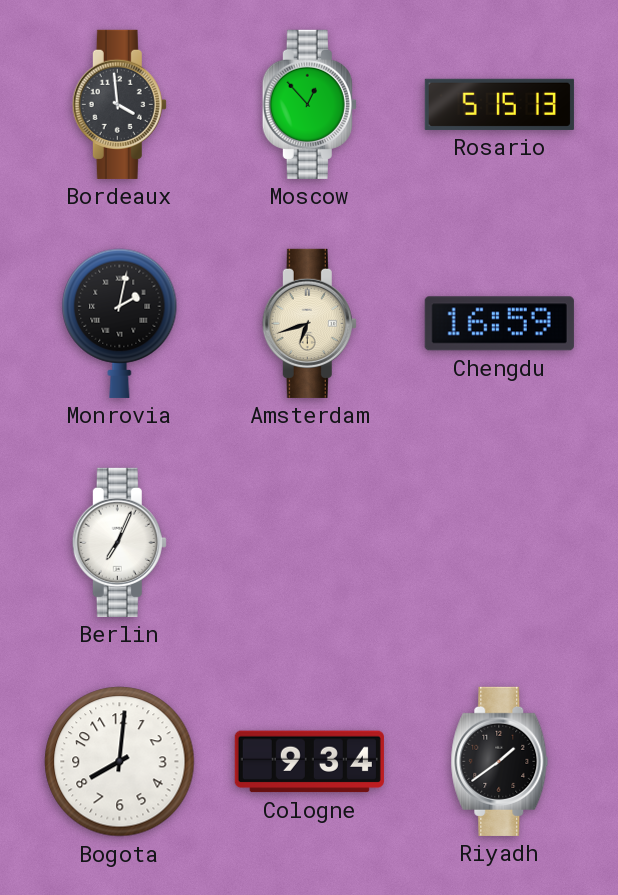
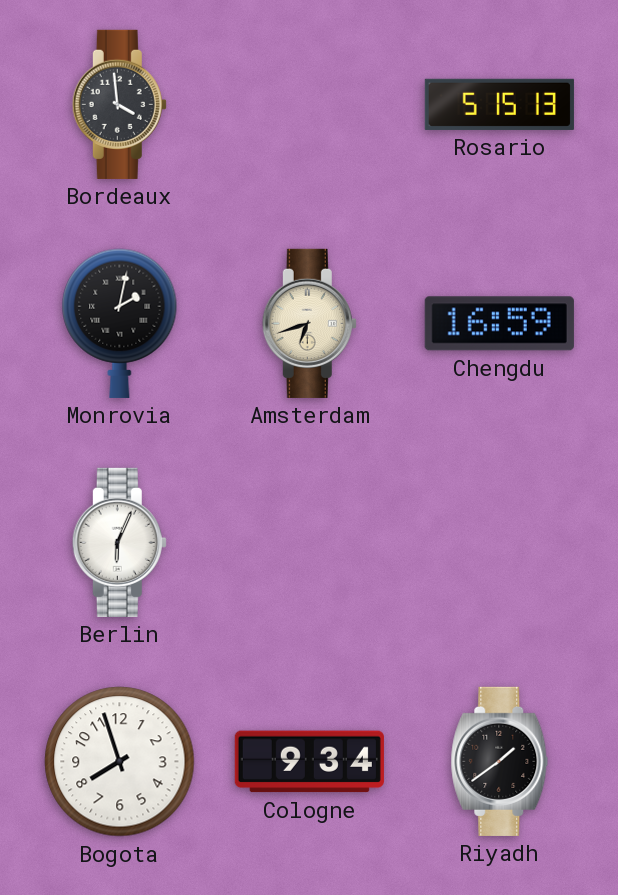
Moscow: 12:53 -> none
Berlin: 7:04 -> 6:04
Bogota: 8:01 -> 7:57
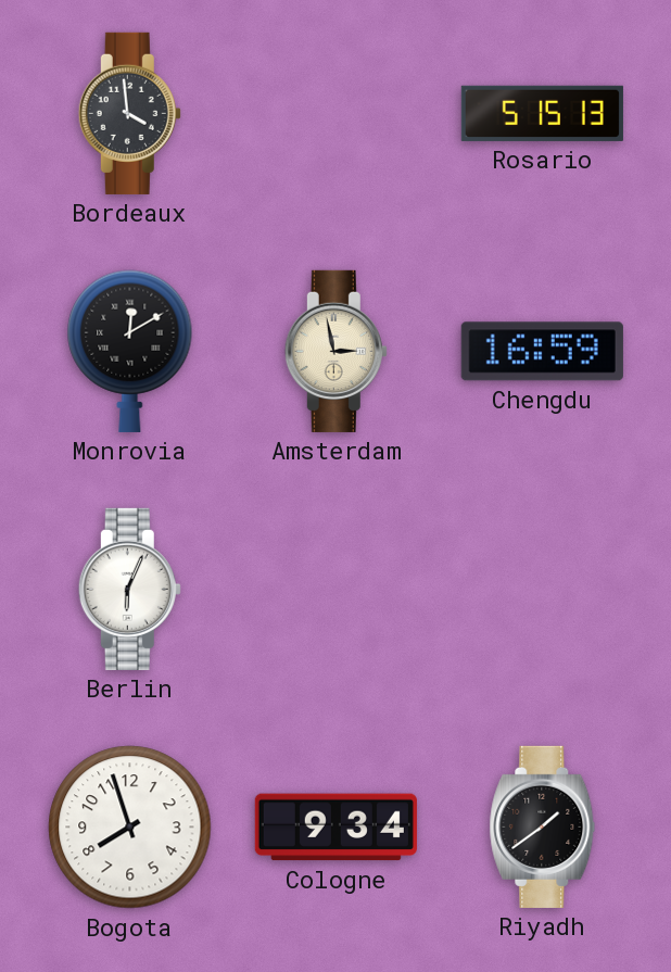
Monrovia: 2:02 -> 12:10
Amsterdam: 6:42 -> 2:58
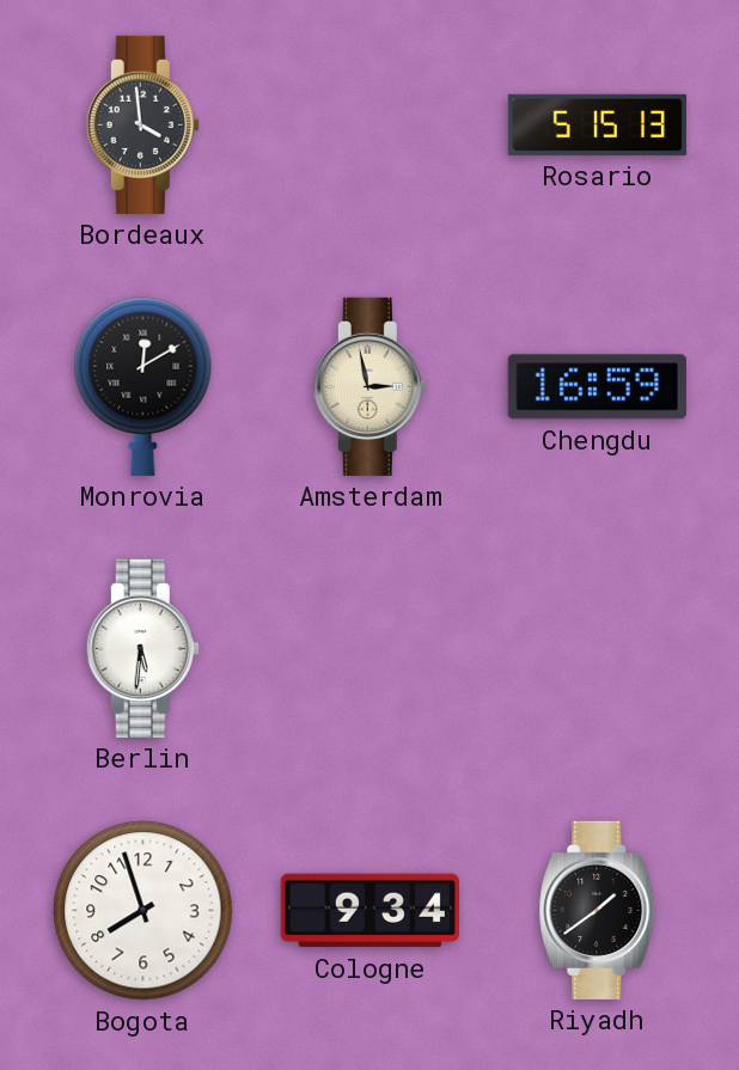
Berlin: 6:04 -> 5:31
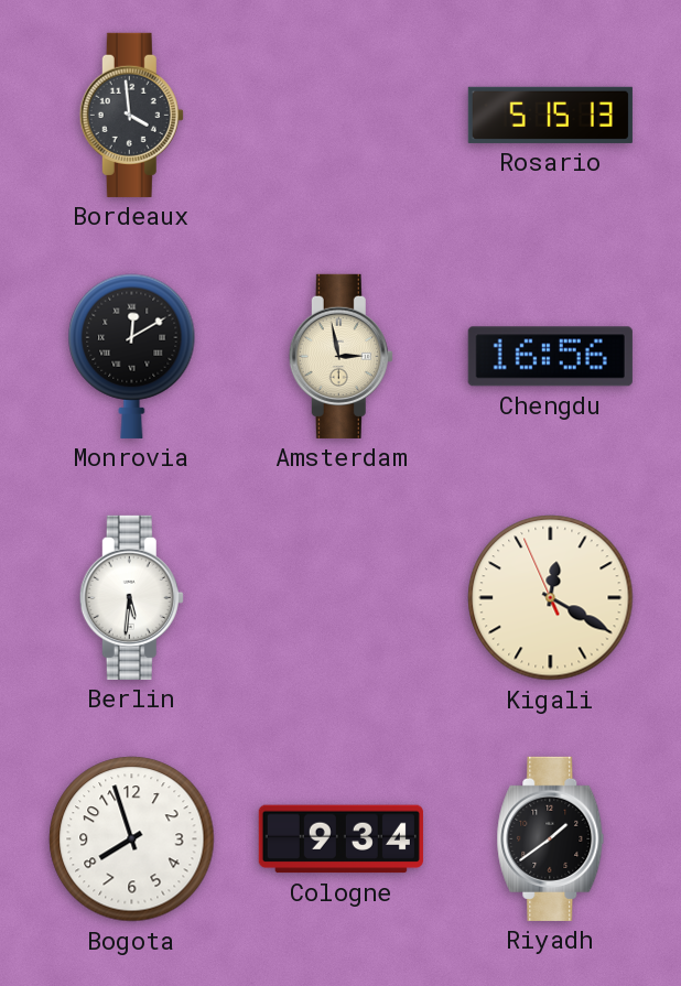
Chengdu: 16:59 -> 16:56
Kigali: none -> 12:19
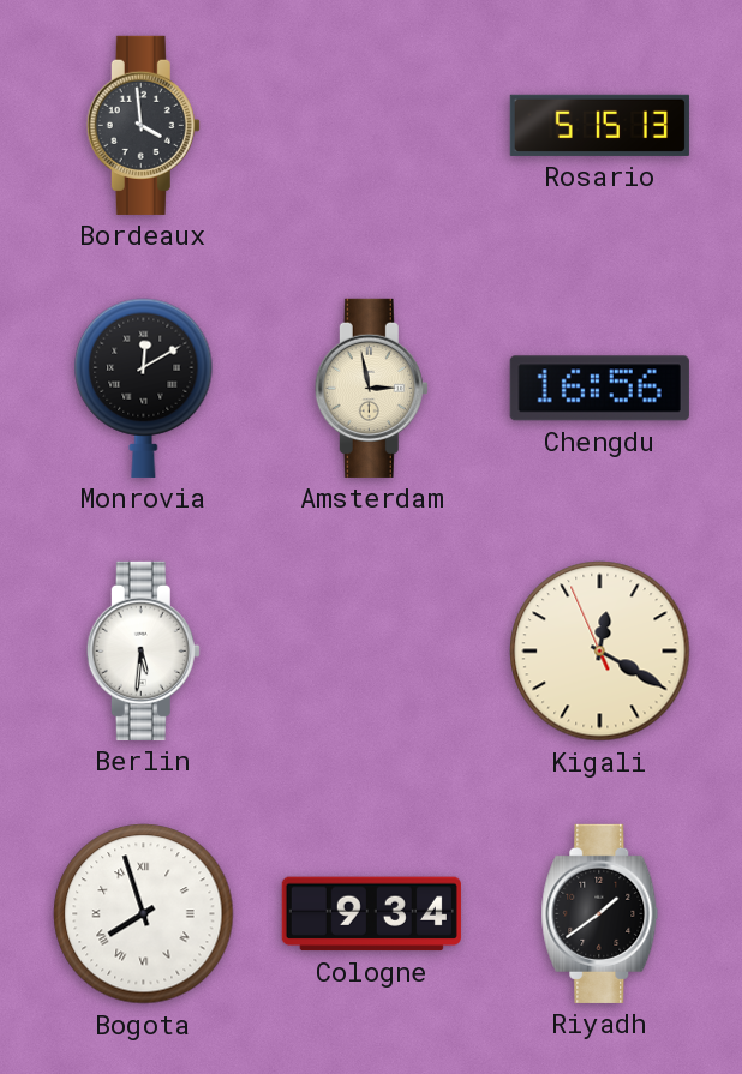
Bogota numerals: Arabic -> Roman
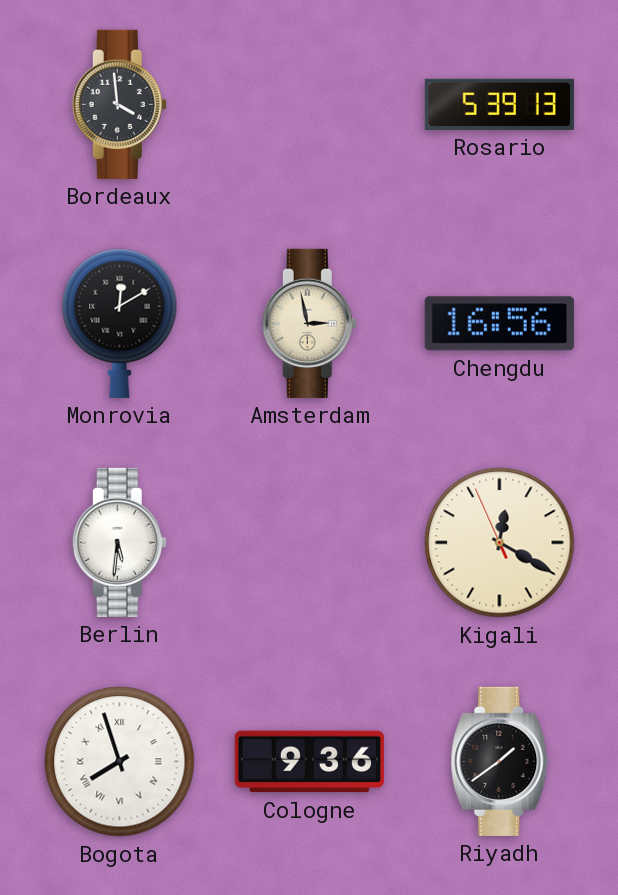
Rosario: 5:15 -> 5:39
Cologne: 9:34 -> 9:36
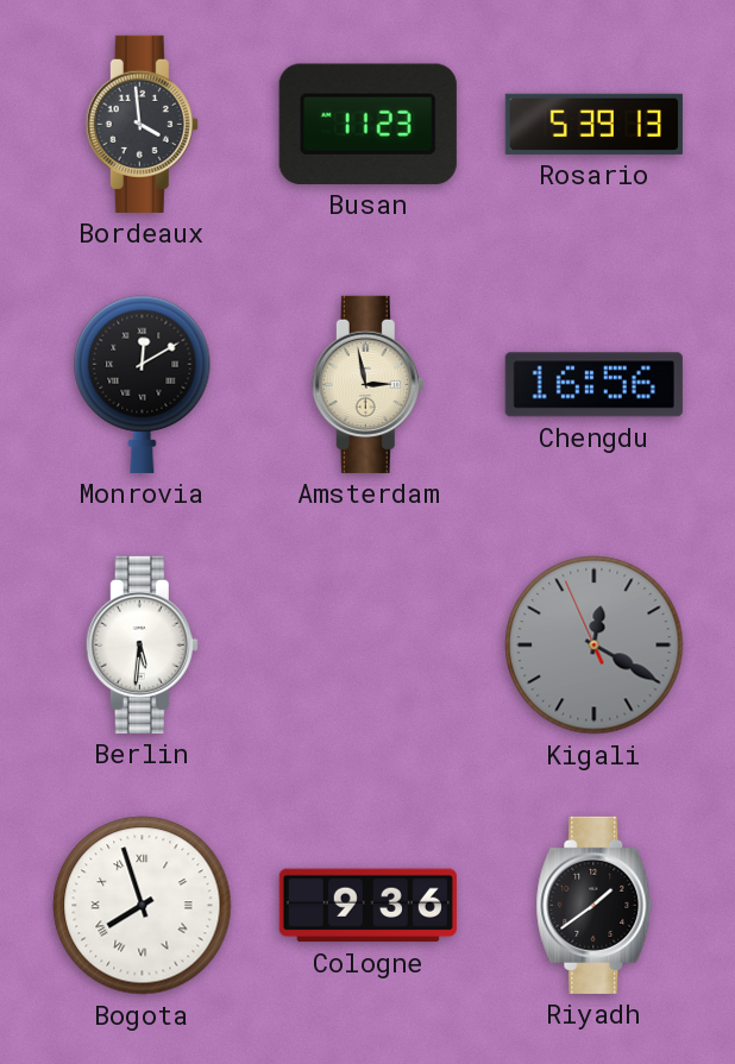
Busan: none -> 11:23
Kigali dial: cream -> grey
